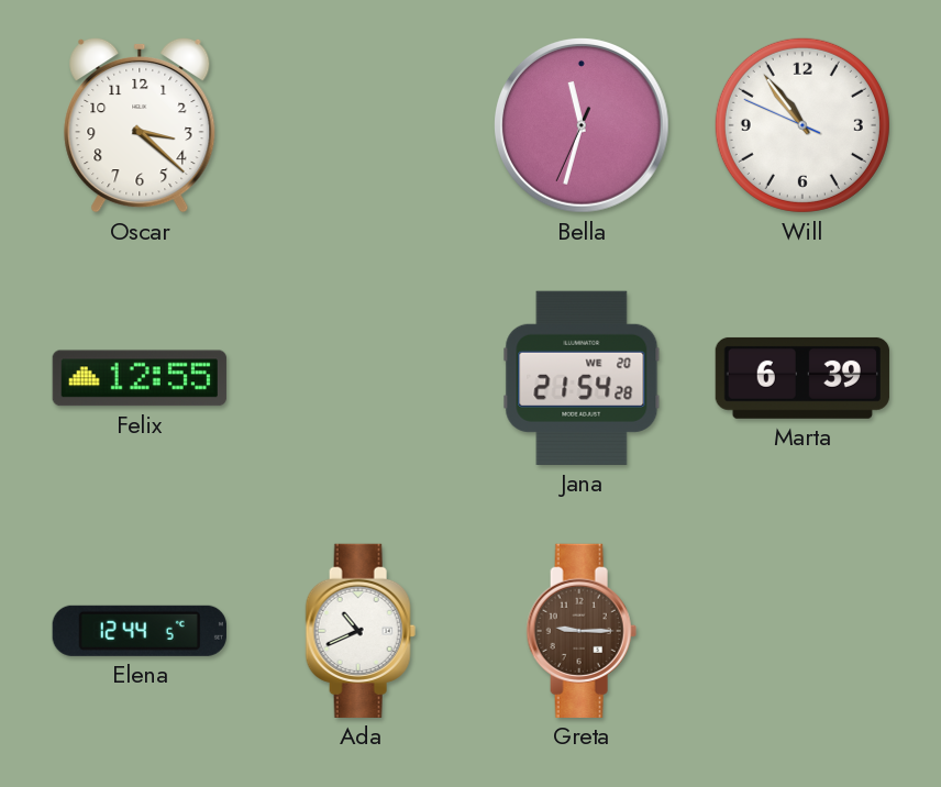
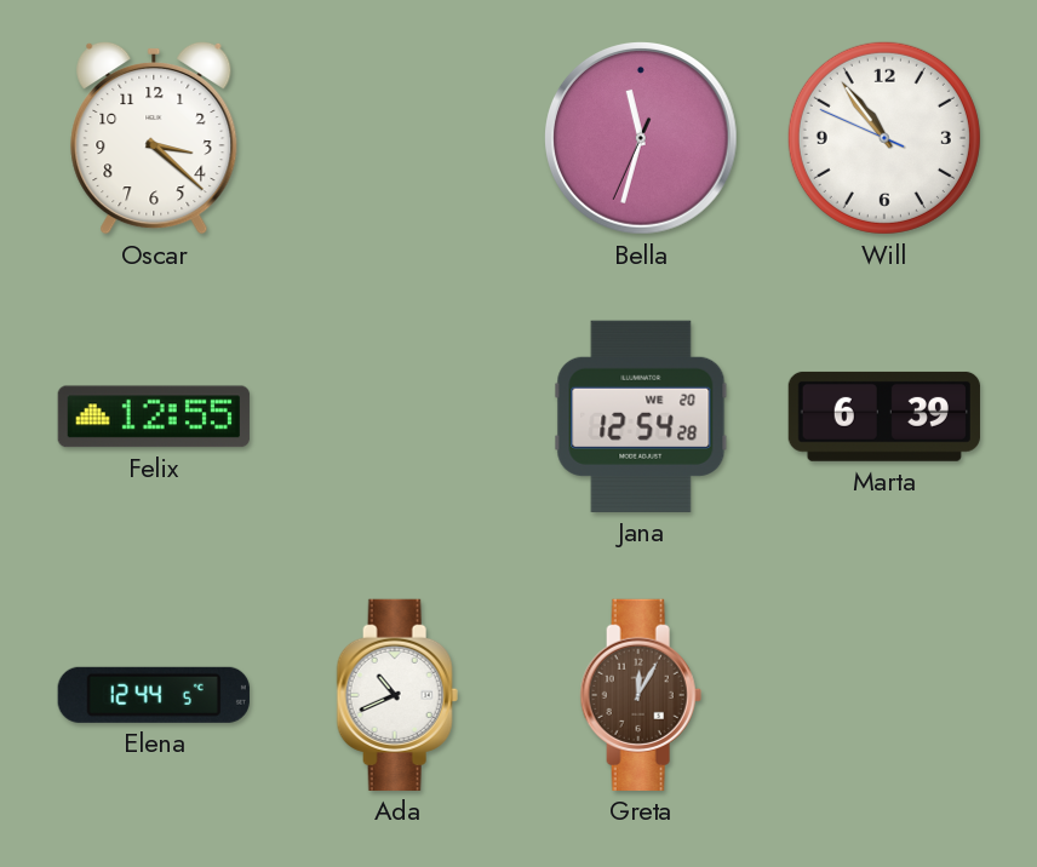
Jana: 21:54 -> 12:54
Greta: 9:15 -> 12:05
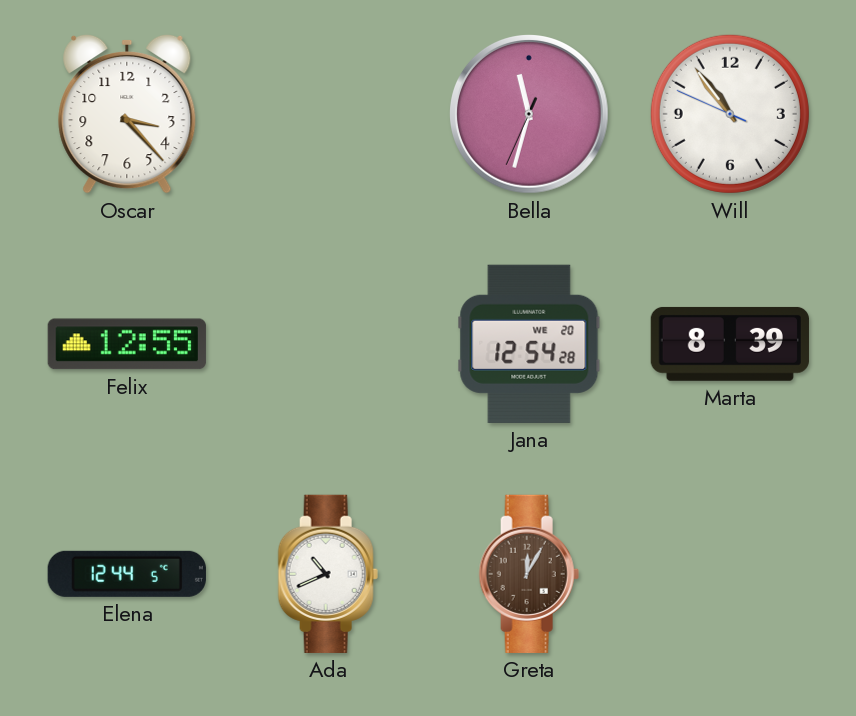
Oscar: 3:22 -> 3:23
Marta: 6:39 -> 8:39
